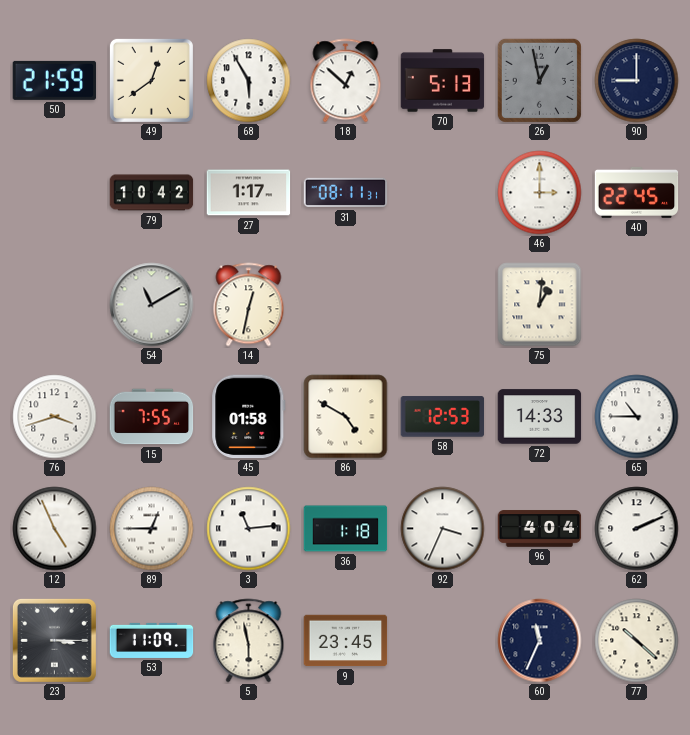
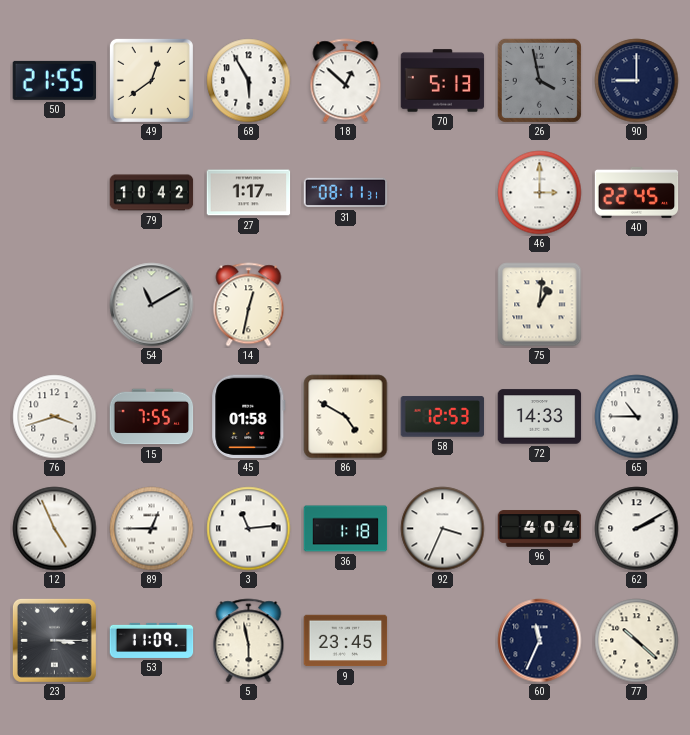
50: 21:59 -> 21:55
26: 12:58 -> 3:58
62: 2:11 -> 2:10
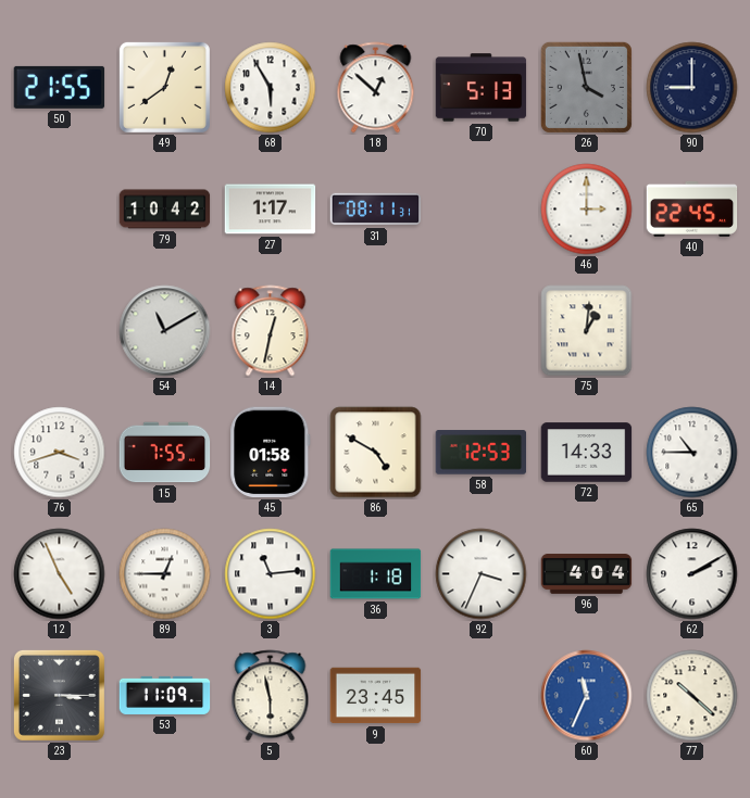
60 dial: navy -> blue
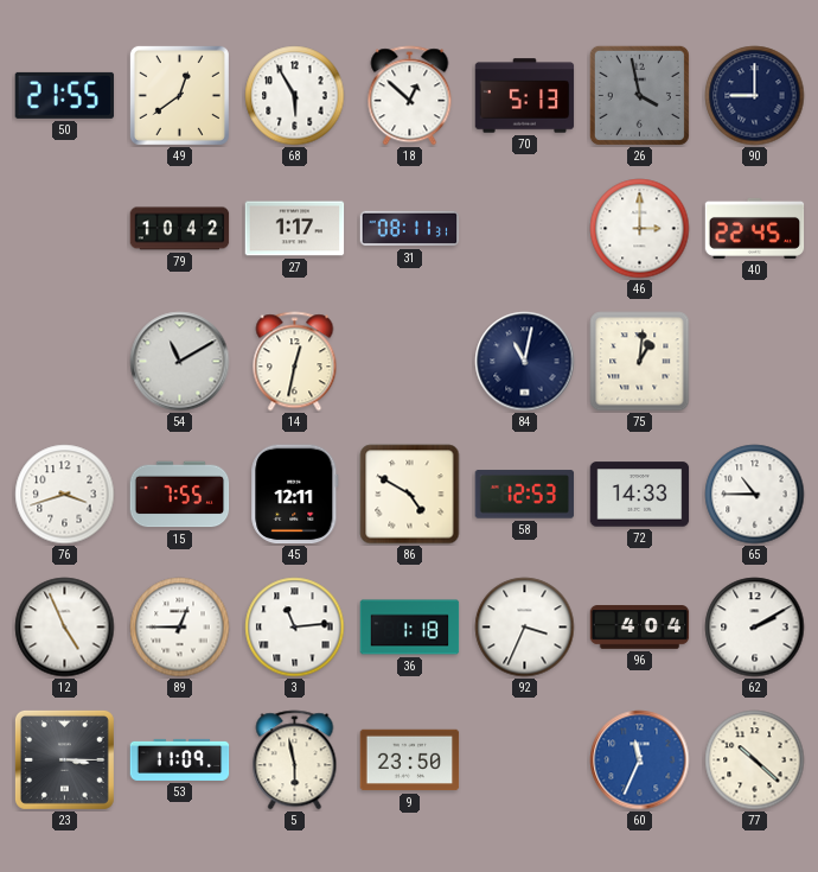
84: none -> 11:02
45: 01:58 -> 12:11
9: 23:45 -> 23:50
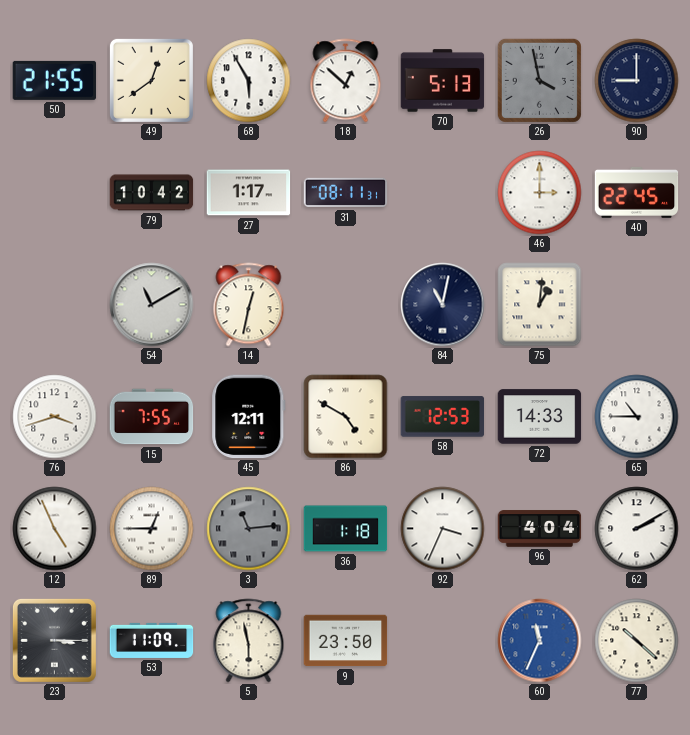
3 dial: white -> grey
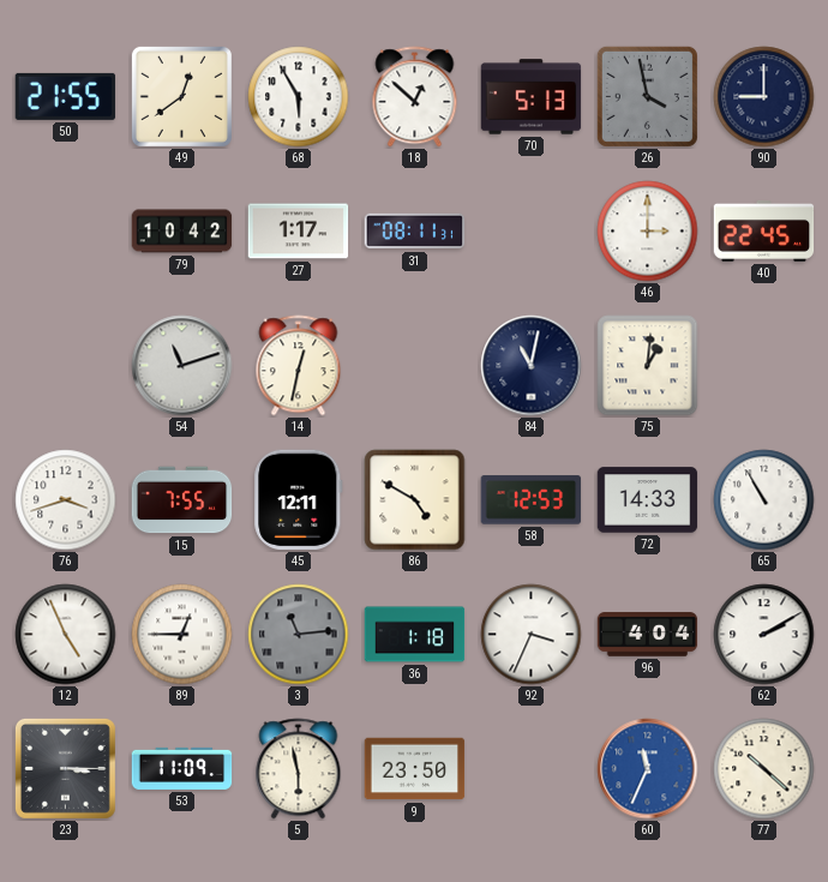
54: 11:10 -> 11:12
65: 10:45 -> 10:55
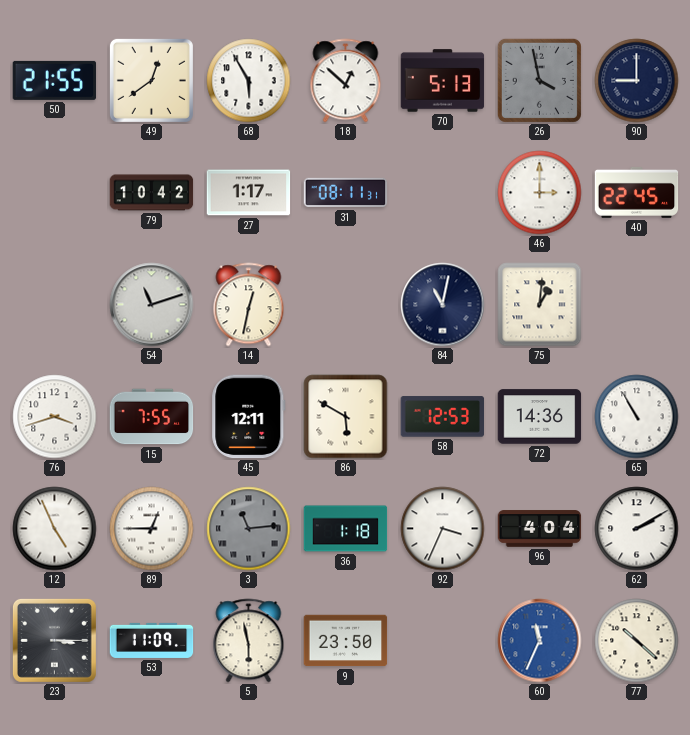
86: 4:50 -> 5:50
72: 14:33 -> 14:36
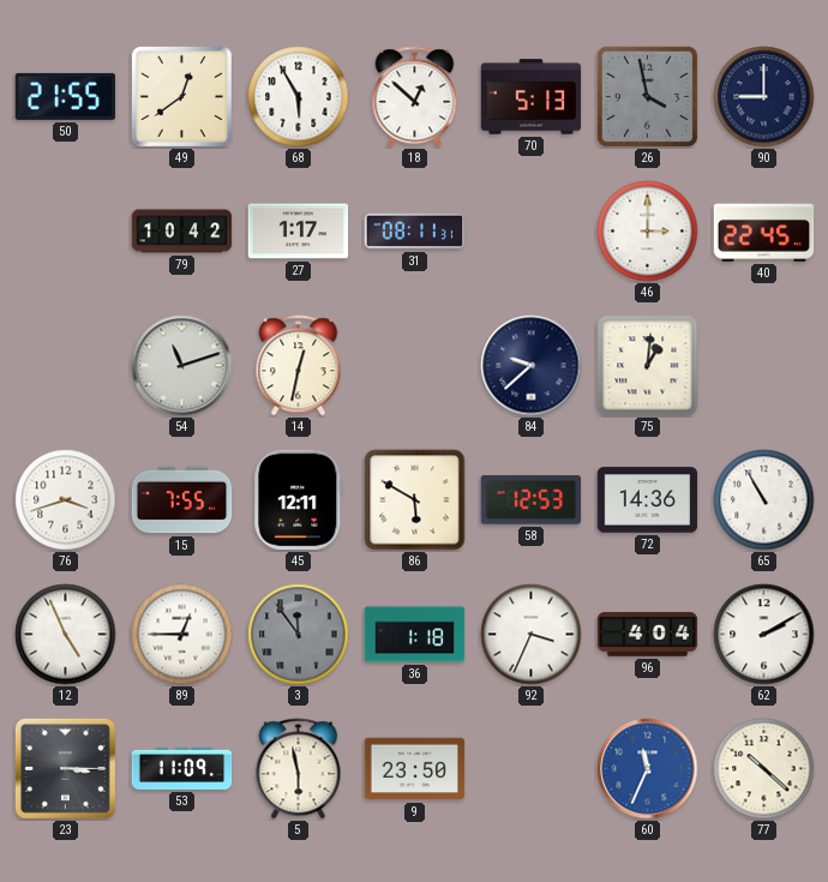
84: 11:02 -> 9:38
3: 11:14 -> 11:54
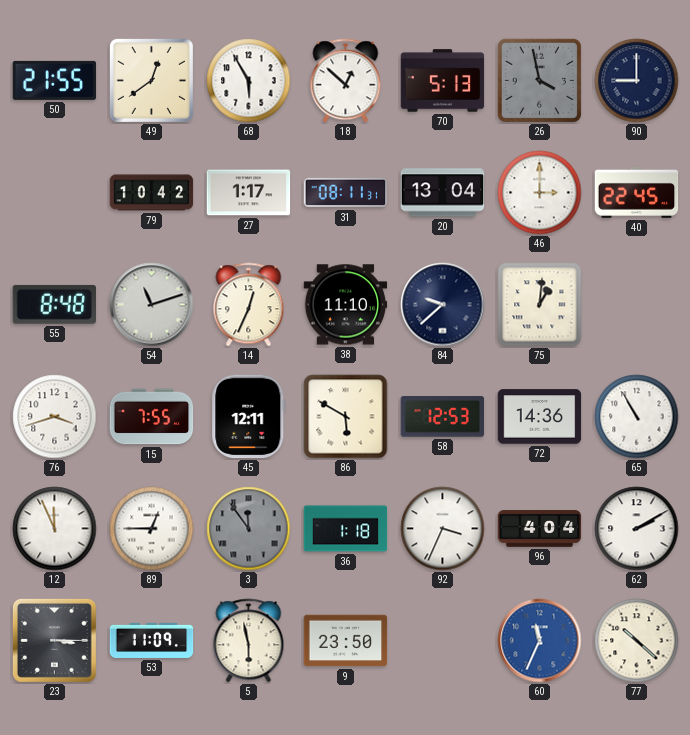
20: none -> 13:04
55: none -> 8:48
14: 12:32 -> 12:34
38: none -> 11:10
12: 4:56 -> 11:56
